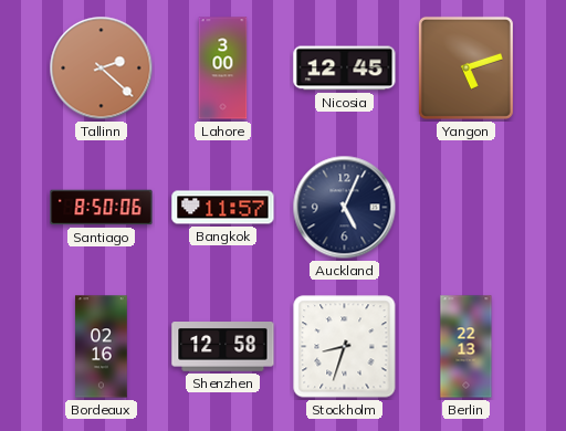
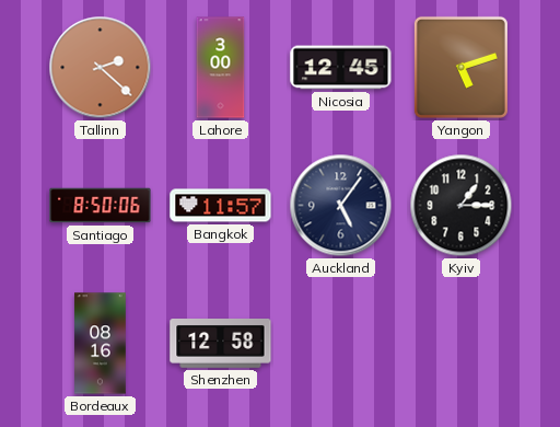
Auckland: 5:04 -> 5:06
Kyiv: none -> 1:15
Bordeaux: 02:16 -> 08:16
Stockholm: 8:33 -> none
Berlin: 22:13 -> none
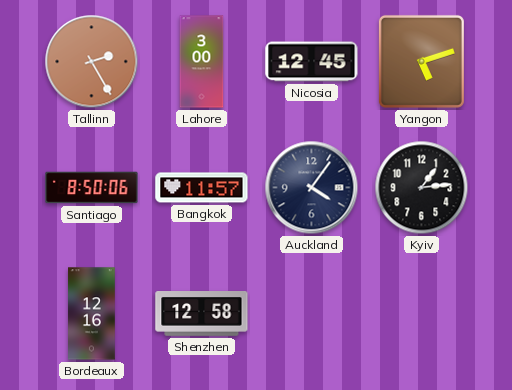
Tallinn: 2:22 -> 2:25
Auckland: 5:06 -> 4:06
Kyiv: 1:15 -> 1:14
Bordeaux: 08:16 -> 12:16
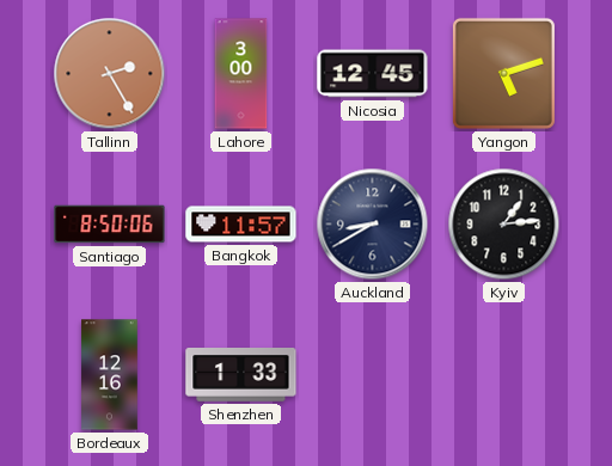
Auckland: 4:06 -> 8:40
Shenzhen: 12:58 -> 1:33
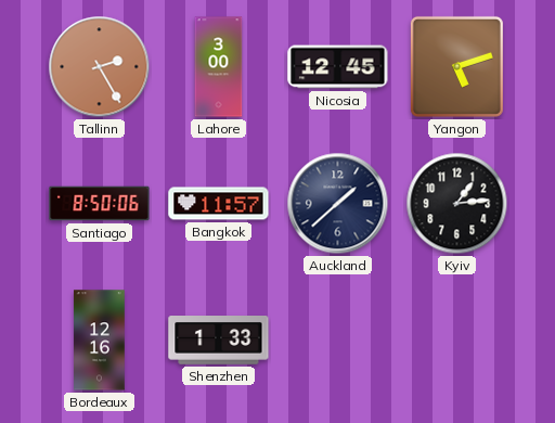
Auckland: 8:40 -> 1:38
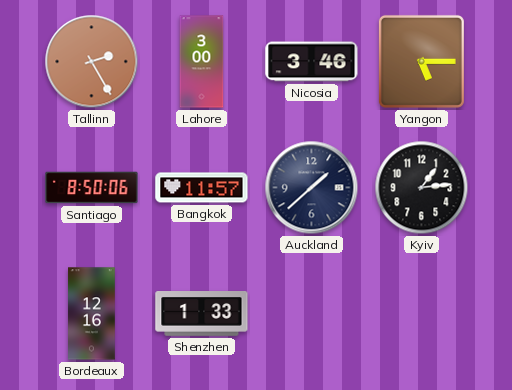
Nicosia: 12:45 -> 3:46
Yangon: 5:12 -> 5:15
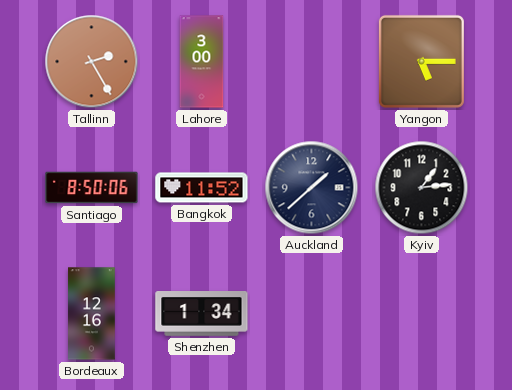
Nicosia: 3:46 -> none
Bangkok: 11:57 -> 11:52
Shenzhen: 1:33 -> 1:34
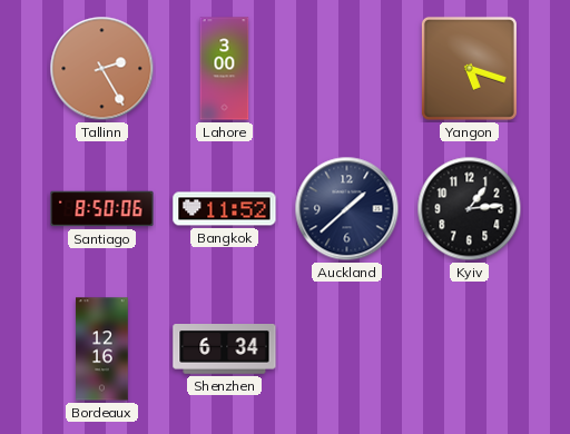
Yangon: 5:15 -> 5:18
Shenzhen: 1:34 -> 6:34
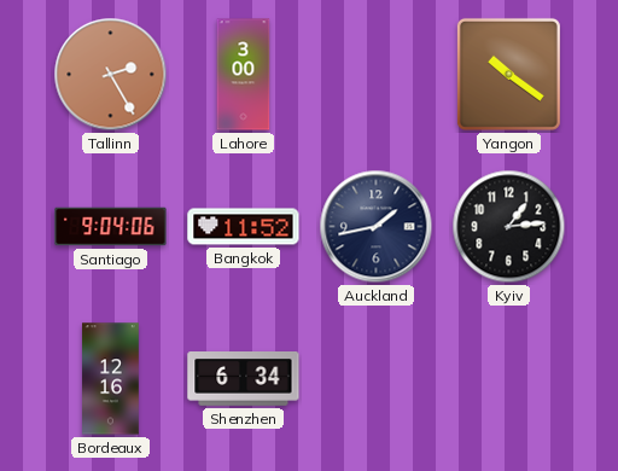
Yangon: 5:18 -> 10:21
Santiago: 8:50 -> 9:04
Auckland: 1:38 -> 1:43
